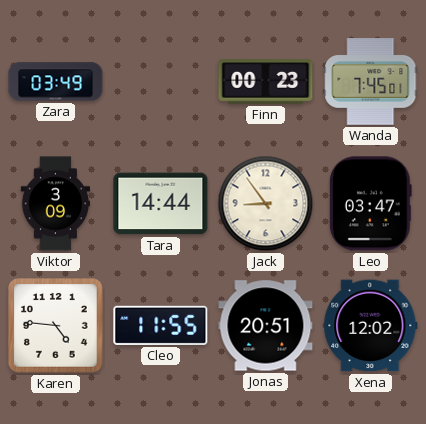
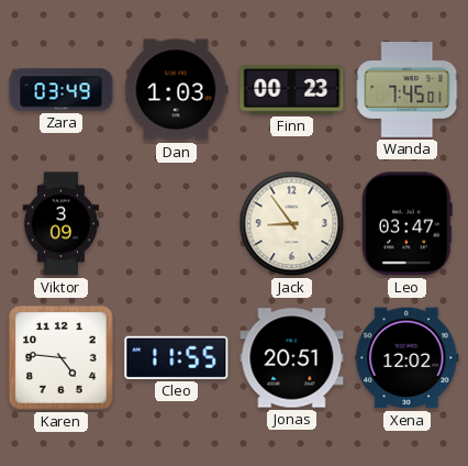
Dan: none -> 1:03
Tara: 14:44 -> none
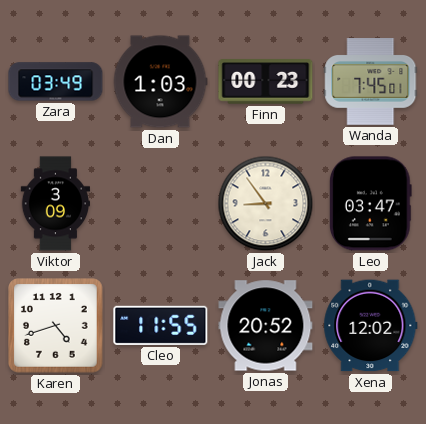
Karen: 4:46 -> 4:42
Jonas: 20:51 -> 20:52
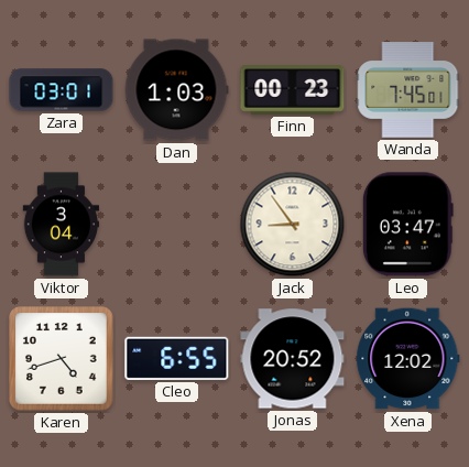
Zara: 03:49 -> 03:01
Viktor: 3:09 -> 3:04
Cleo: 11:55 -> 6:55
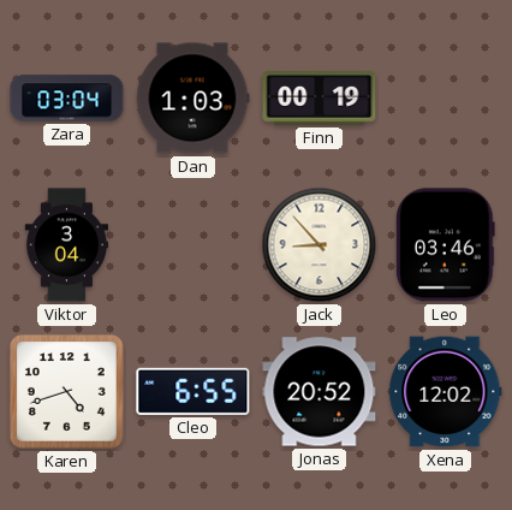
Zara: 03:01 -> 03:04
Finn: 00:23 -> 00:19
Wanda: 7:45 -> none
Jack: 8:54 -> 8:53
Leo: 03:47 -> 03:46
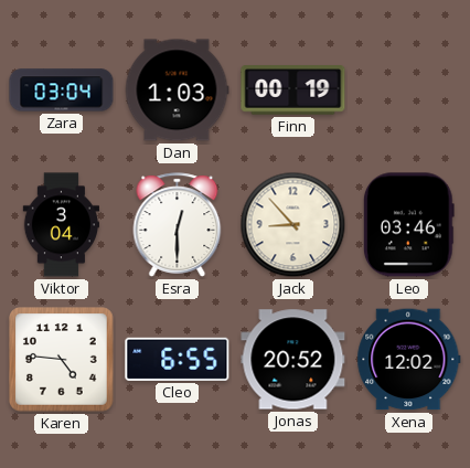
Esra: none -> 12:30
Karen: 4:42 -> 4:46
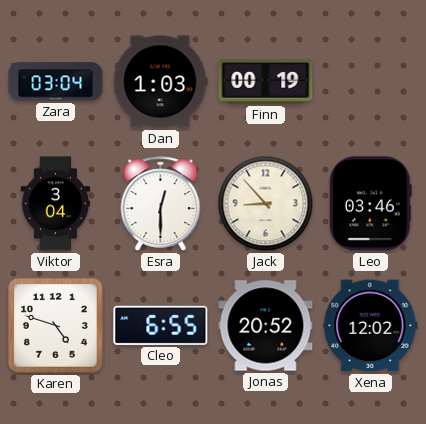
Karen: 4:46 -> 4:48
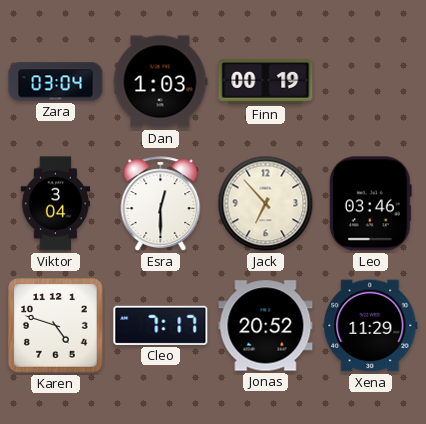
Jack: 8:53 -> 6:53
Cleo: 6:55 -> 7:17
Xena: 12:02 -> 11:29
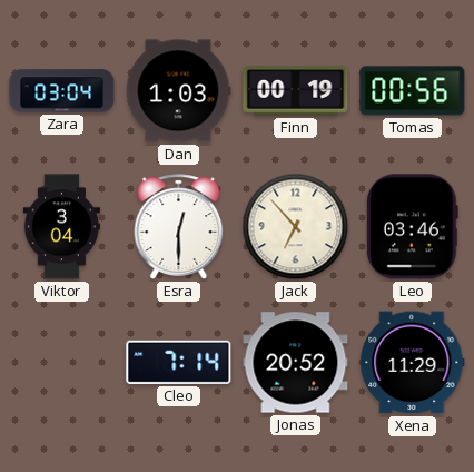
Tomas: none -> 00:56
Karen: 4:48 -> none
Cleo: 7:17 -> 7:14
